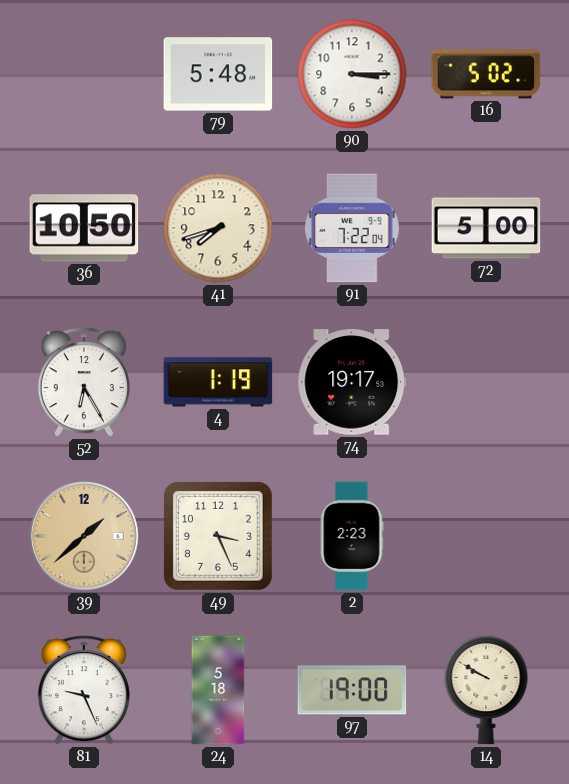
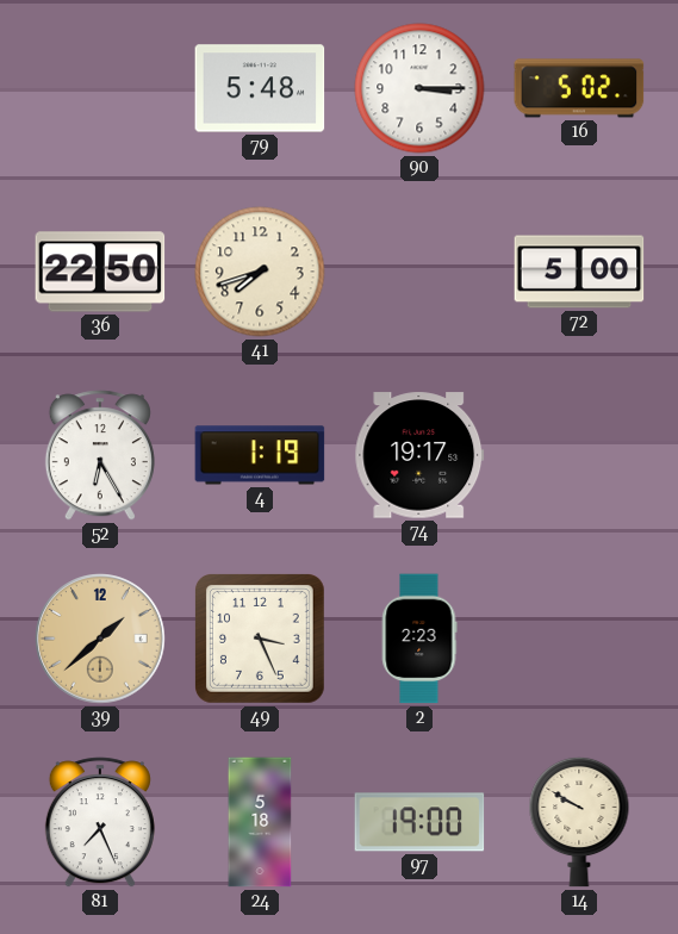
36: 10:50 -> 22:50
91: 7:22 -> none
81: 9:26 -> 7:26
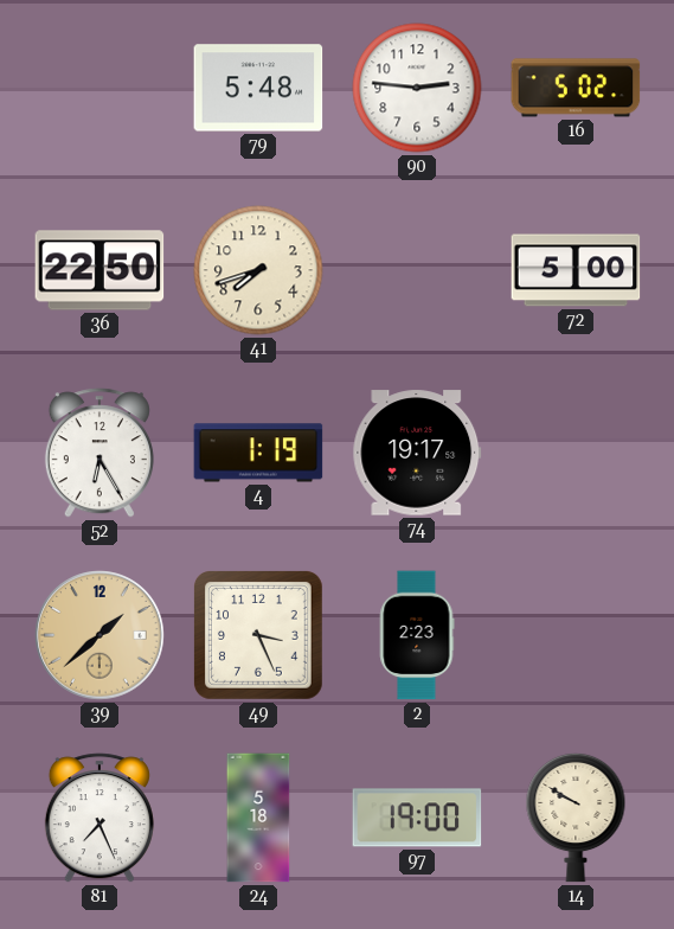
90: 3:15 -> 2:46
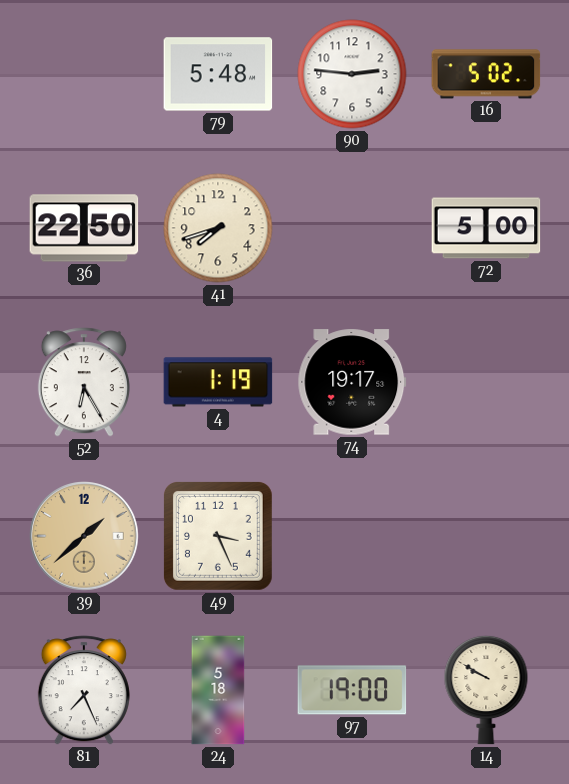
2: 2:23 -> none
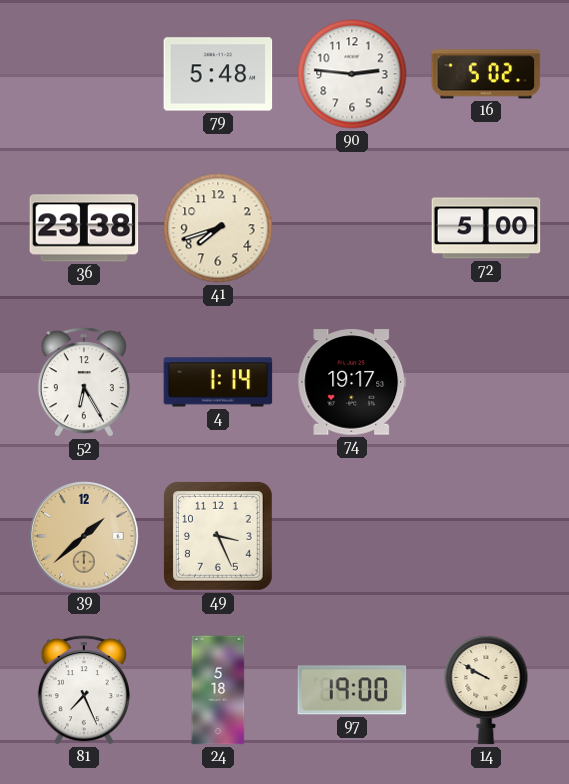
36: 22:50 -> 23:38
4: 1:19 -> 1:14
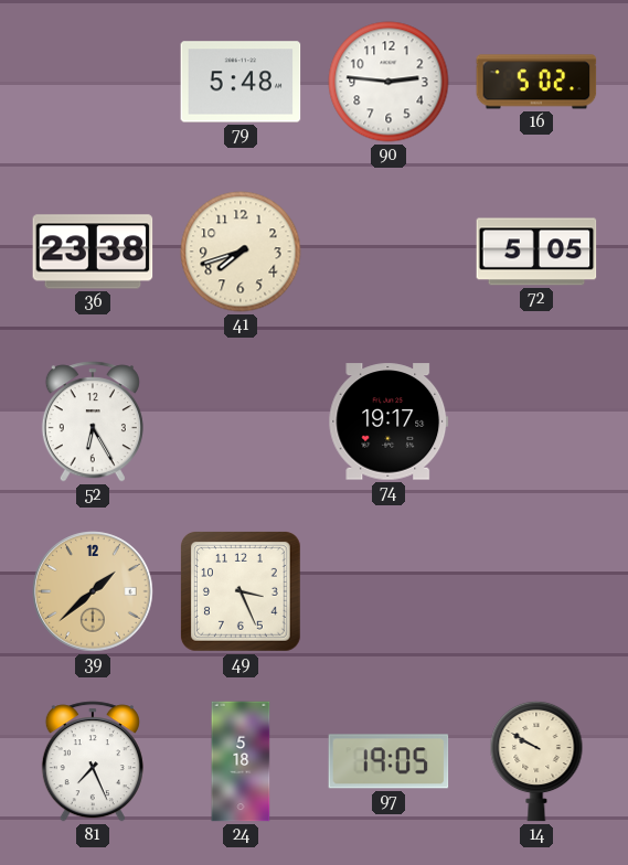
72: 5:00 -> 5:05
4: 1:14 -> none
97: 19:00 -> 19:05
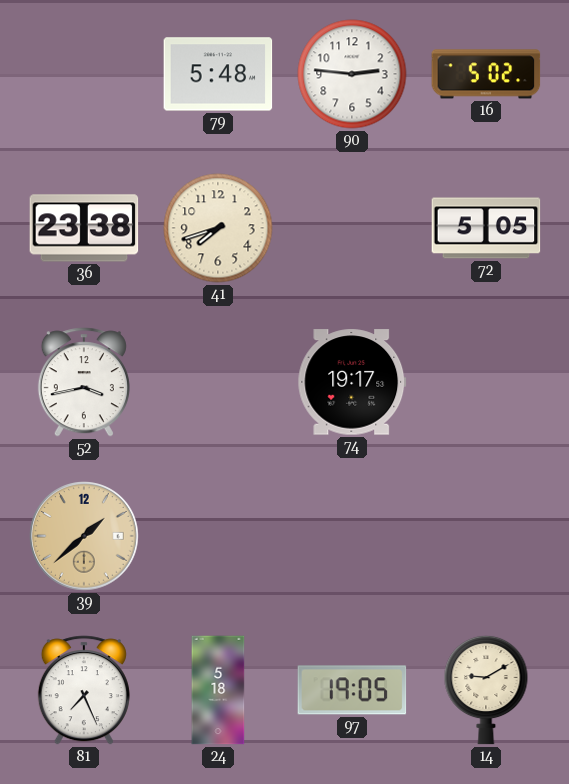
52: 6:25 -> 3:43
49: 3:26 -> none
14: 9:50 -> 9:10
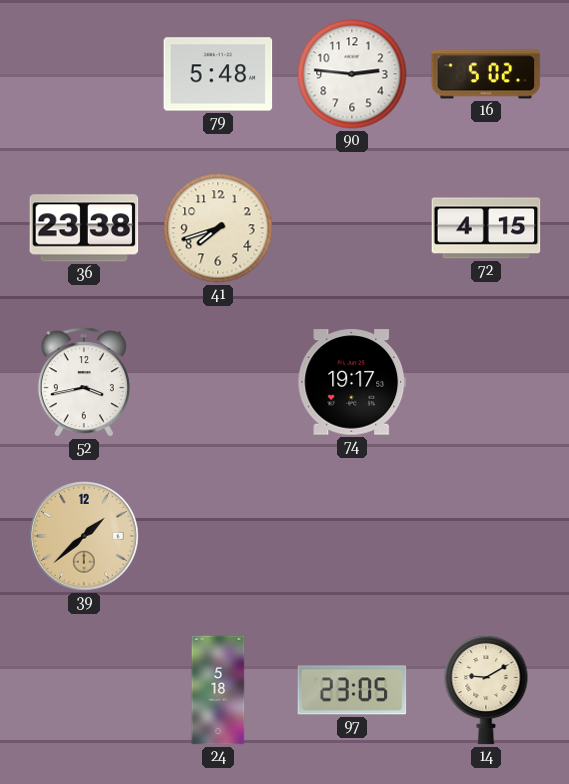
72: 5:05 -> 4:15
81: 7:26 -> none
97: 19:05 -> 23:05
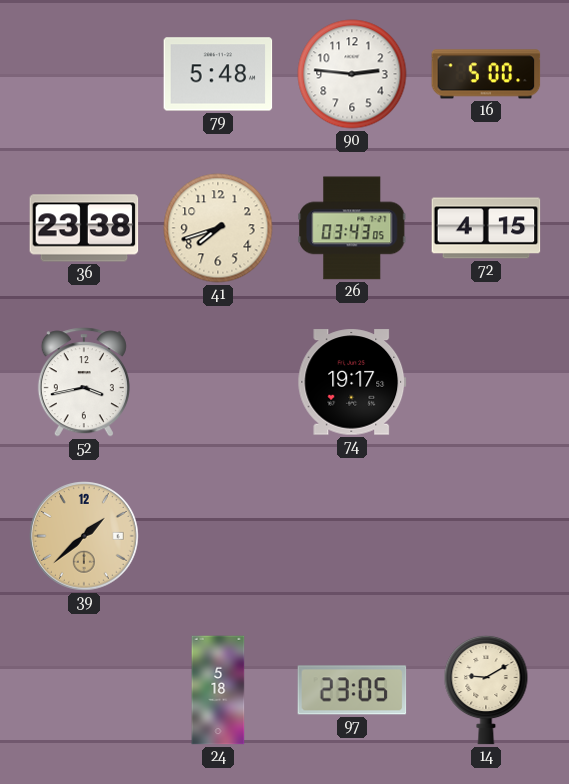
16: 5:02 -> 5:00
26: none -> 03:43
